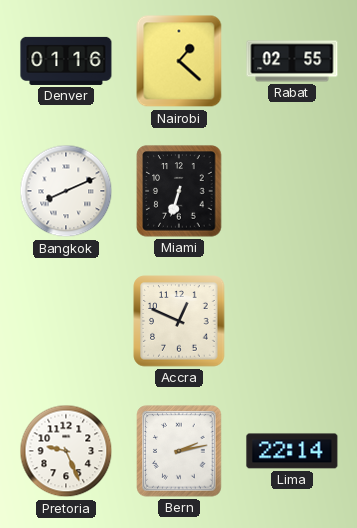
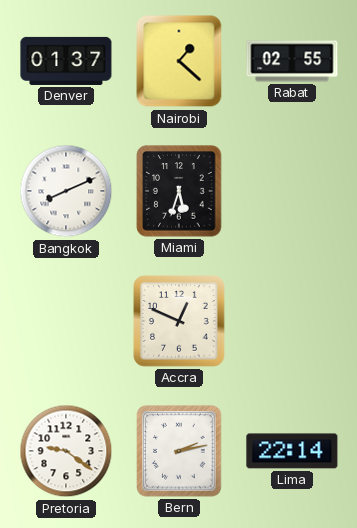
Denver: 01:16 -> 01:37
Miami: 6:33 -> 5:33
Pretoria: 9:26 -> 9:21
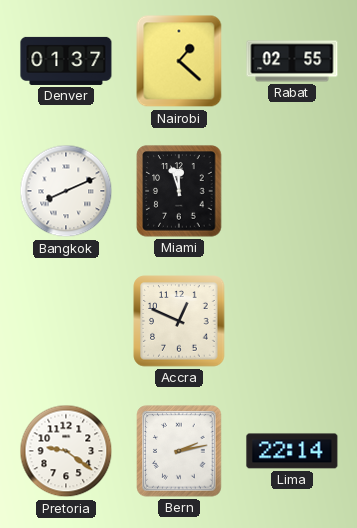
Miami: 5:33 -> 11:57
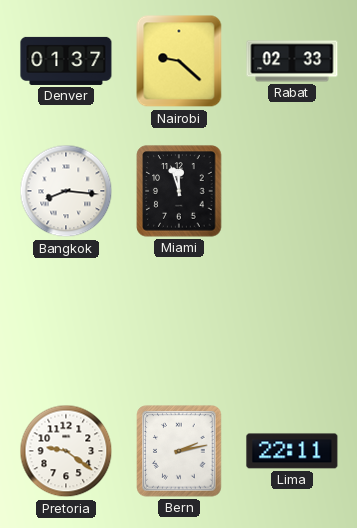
Nairobi: 1:22 -> 9:22
Rabat: 02:55 -> 02:33
Bangkok: 8:11 -> 8:16
Accra: 12:49 -> none
Lima: 22:14 -> 22:11
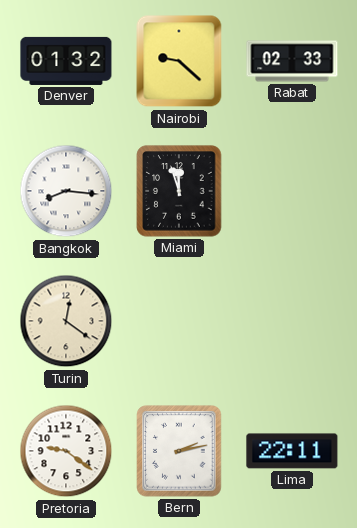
Denver: 01:37 -> 01:32
Turin: none -> 12:21
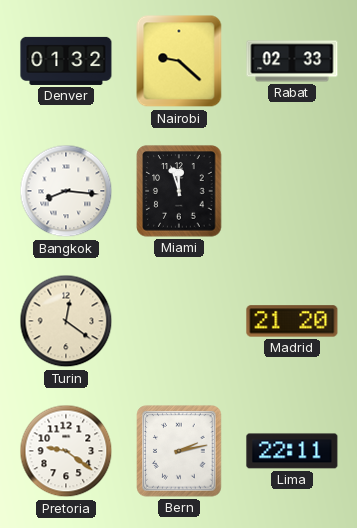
Madrid: none -> 21:20
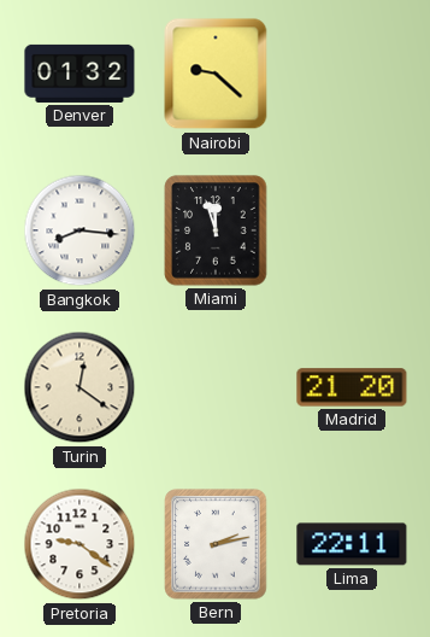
Rabat: 02:33 -> none
